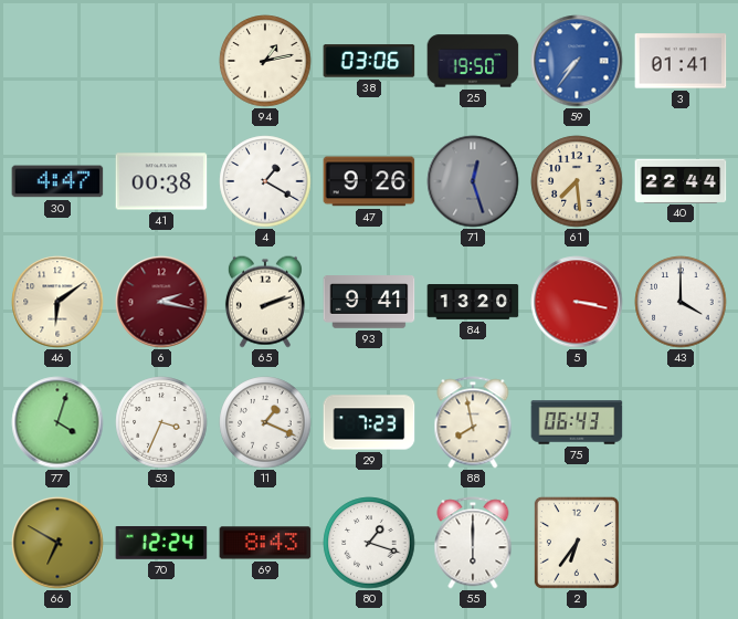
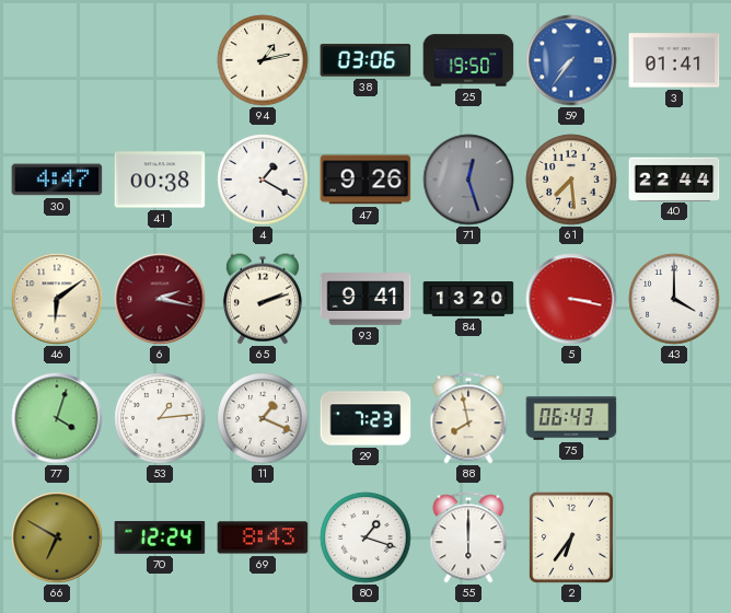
53: 3:34 -> 1:14
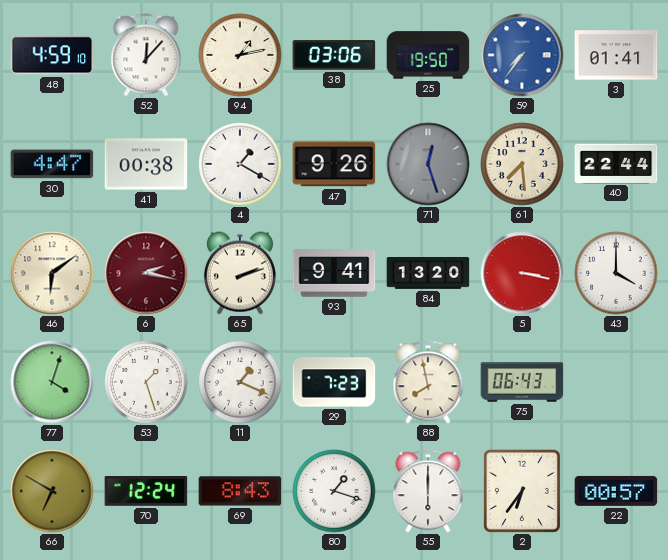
48: none -> 4:59
52: none -> 12:07
53: 1:14 -> 1:27
22: none -> 00:57
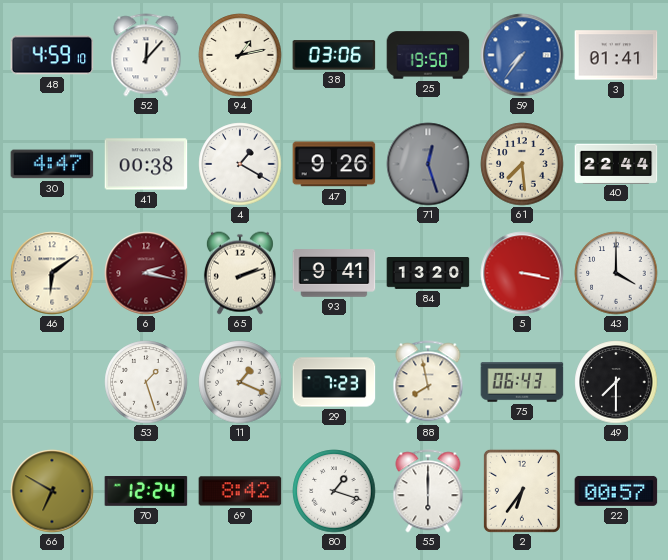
77: 4:03 -> none
49: none -> 7:30
69: 8:43 -> 8:42
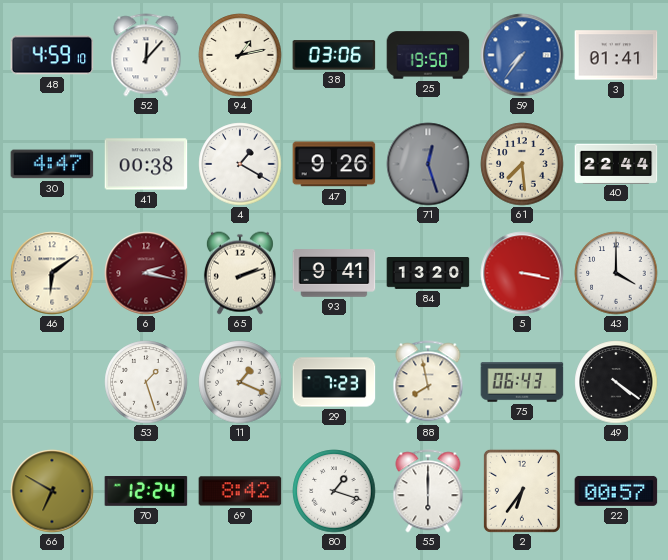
49: 7:30 -> 4:21
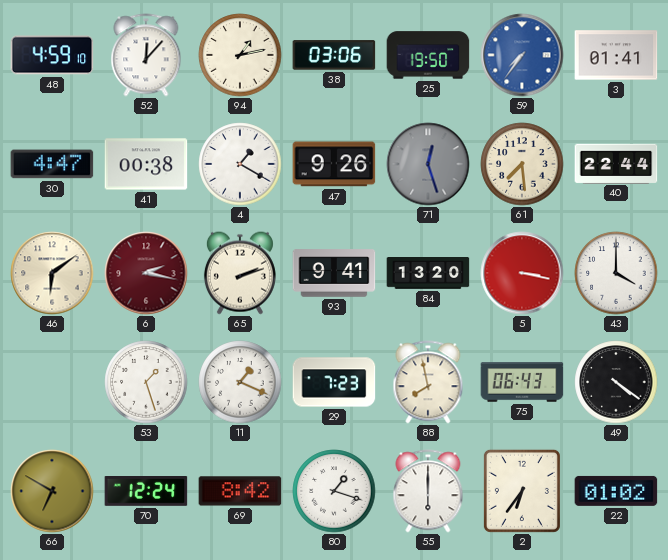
22: 00:57 -> 01:02
